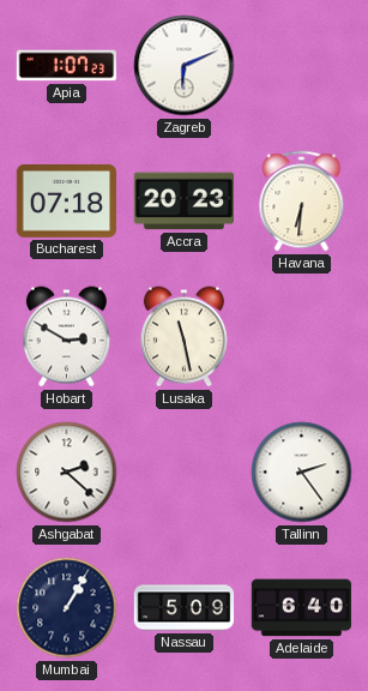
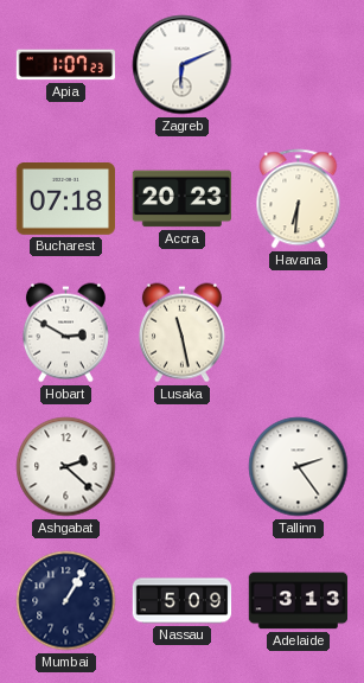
Adelaide: 6:40 -> 3:13
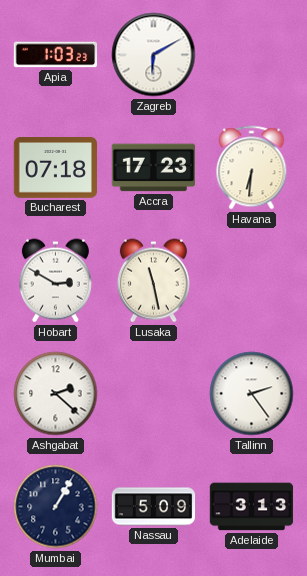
Apia: 1:07 -> 1:03
Zagreb: 6:11 -> 6:10
Accra: 20:23 -> 17:23
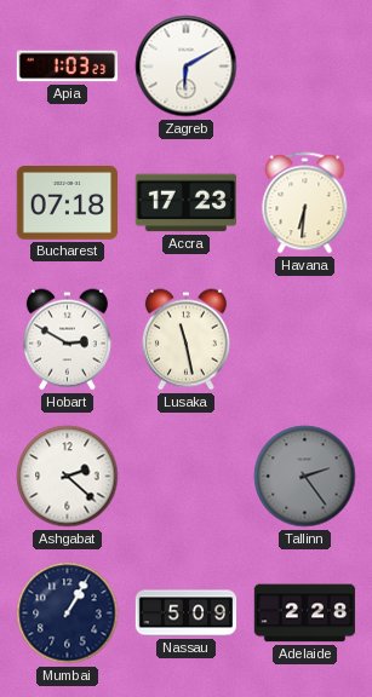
Tallinn dial: white -> grey
Adelaide: 3:13 -> 2:28
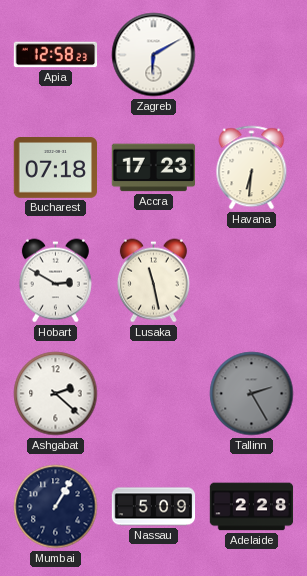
Apia: 1:03 -> 12:58
Tallinn: 2:24 -> 2:25
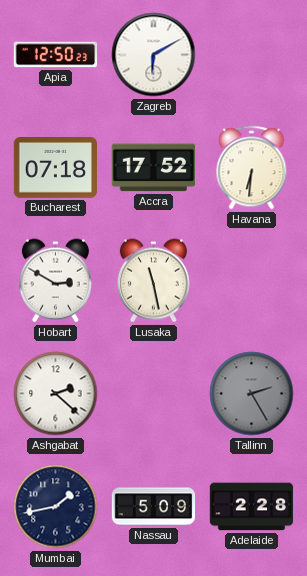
Apia: 12:58 -> 12:50
Accra: 17:23 -> 17:52
Mumbai: 1:05 -> 1:43
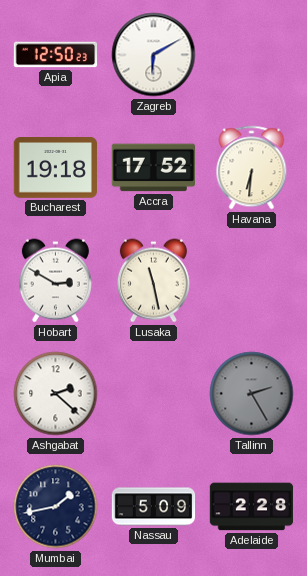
Bucharest: 07:18 -> 19:18
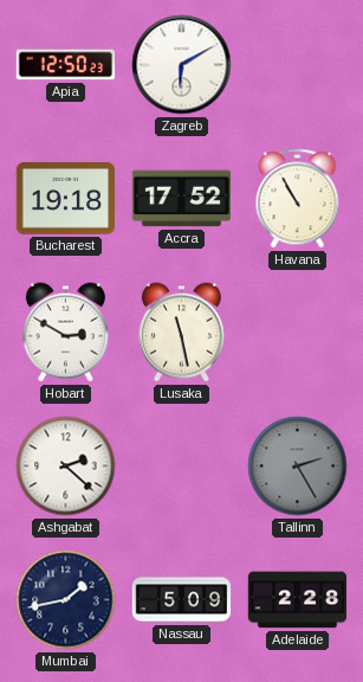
Havana: 6:31 -> 10:55
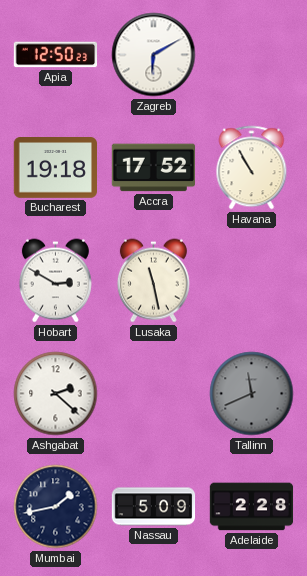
Tallinn: 2:25 -> 11:41
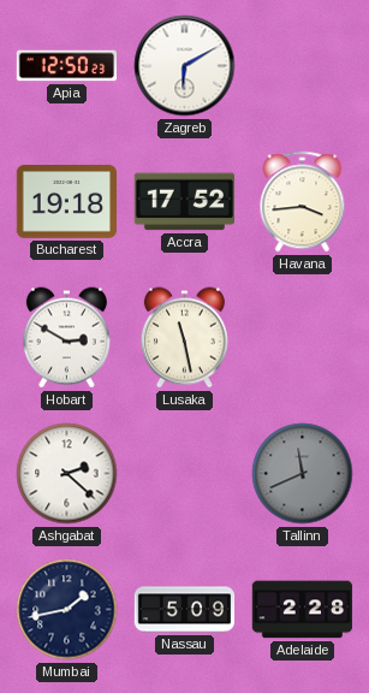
Havana: 10:55 -> 3:44
